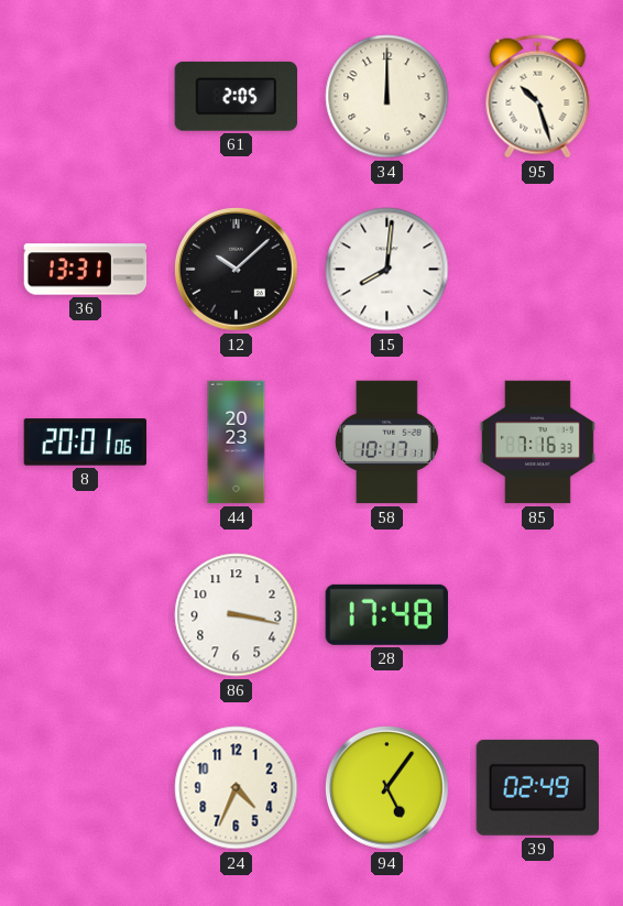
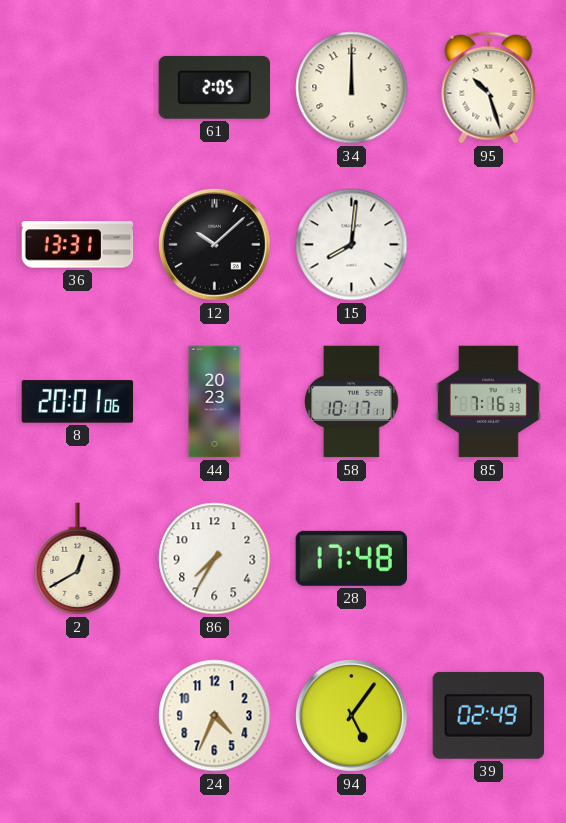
2: none -> 12:40
86: 3:17 -> 7:35
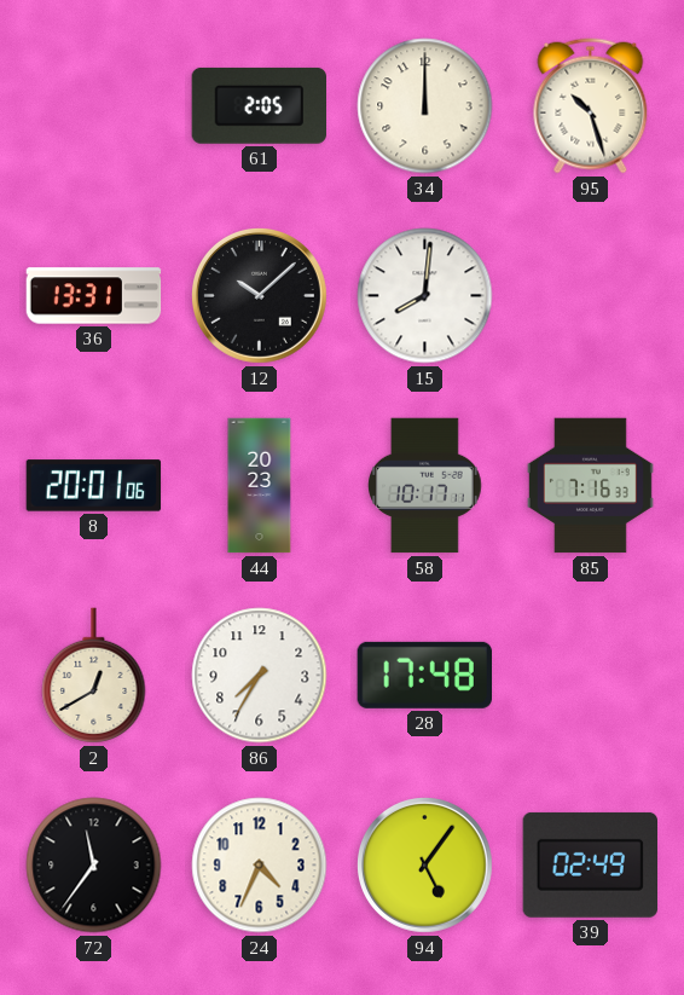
72: none -> 11:36
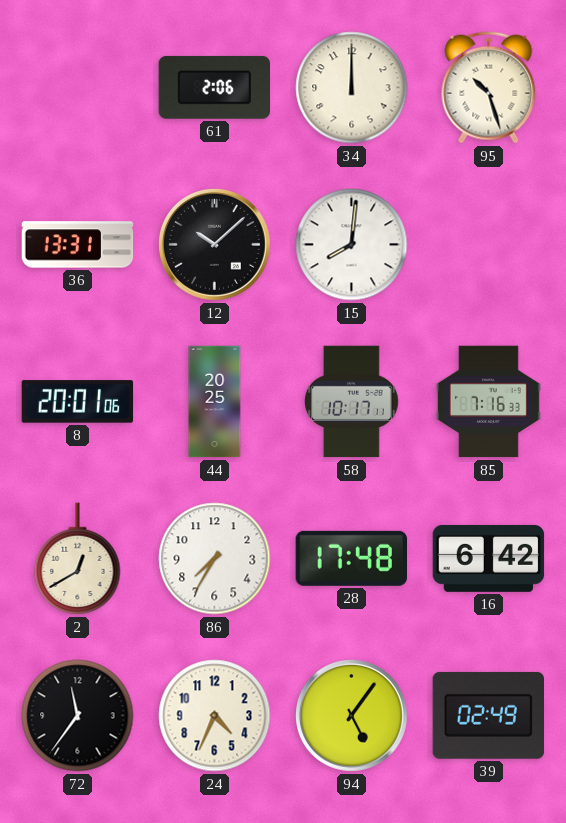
61: 2:05 -> 2:06
44: 20:23 -> 20:25
16: none -> 6:42
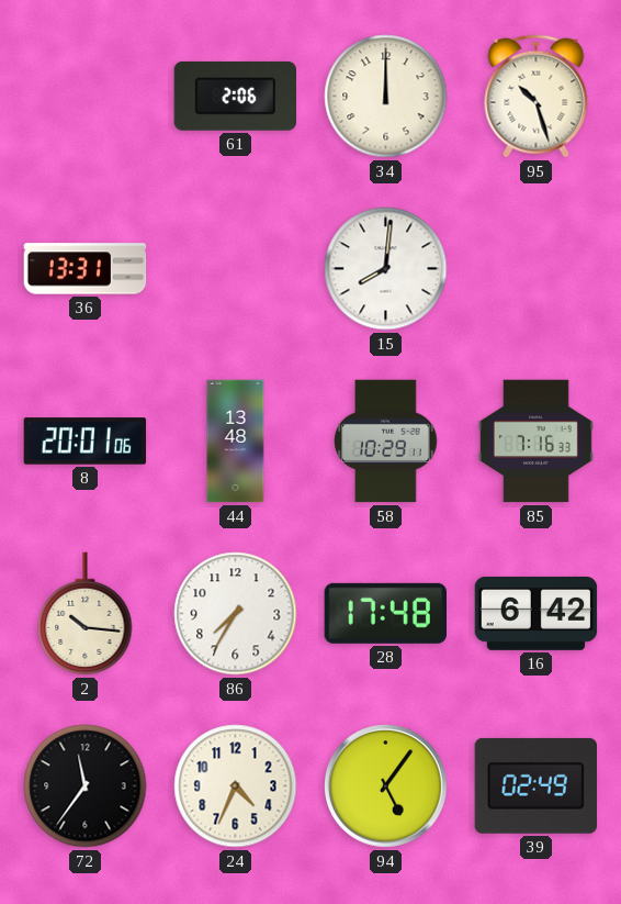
12: 10:08 -> none
44: 20:25 -> 13:48
58: 10:17 -> 10:29
2: 12:40 -> 10:16
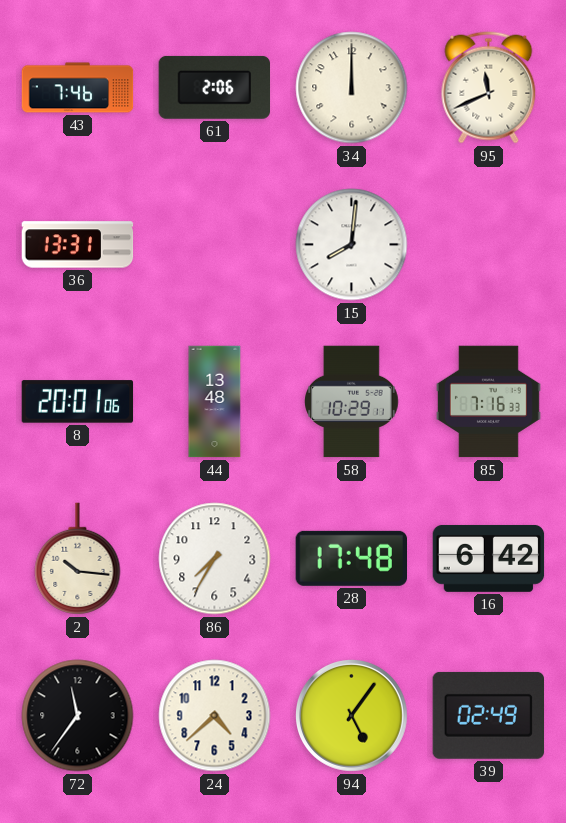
43: none -> 7:46
95: 10:27 -> 11:41
24: 4:34 -> 4:38
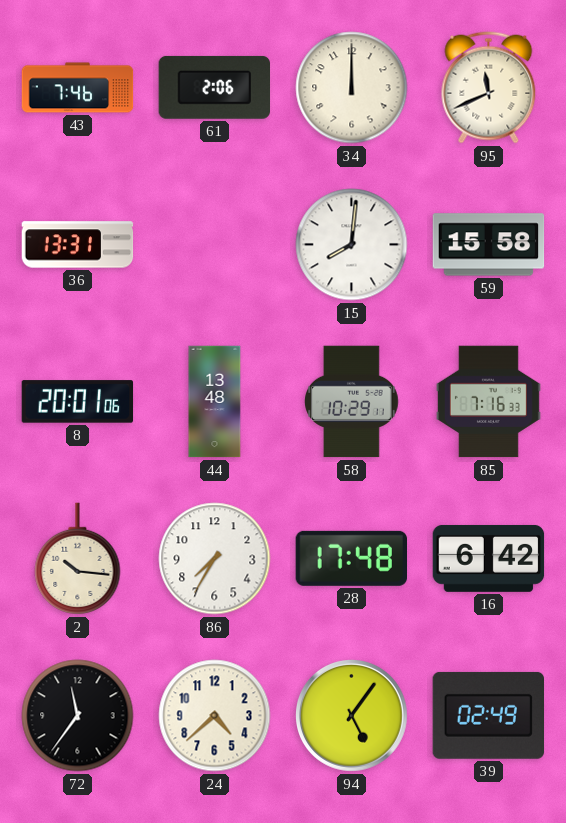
59: none -> 15:58
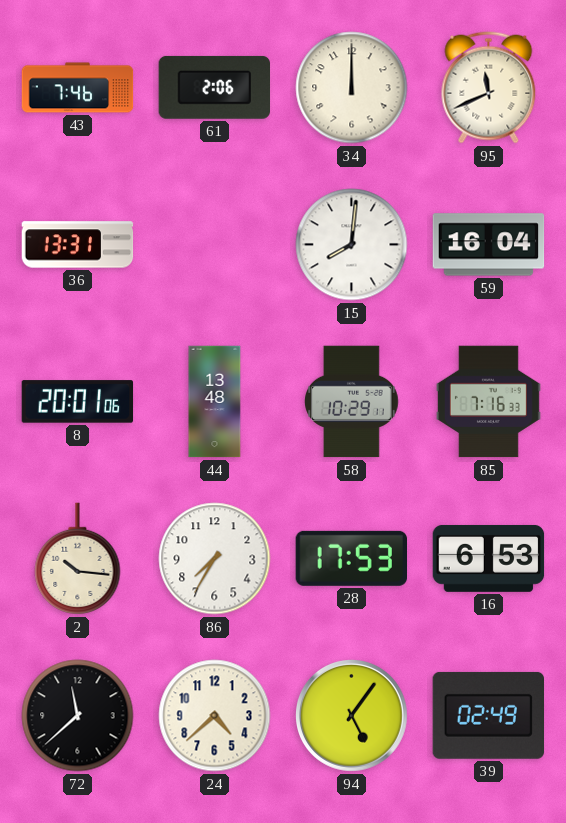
59: 15:58 -> 16:04
28: 17:48 -> 17:53
16: 6:42 -> 6:53
72: 11:36 -> 11:38
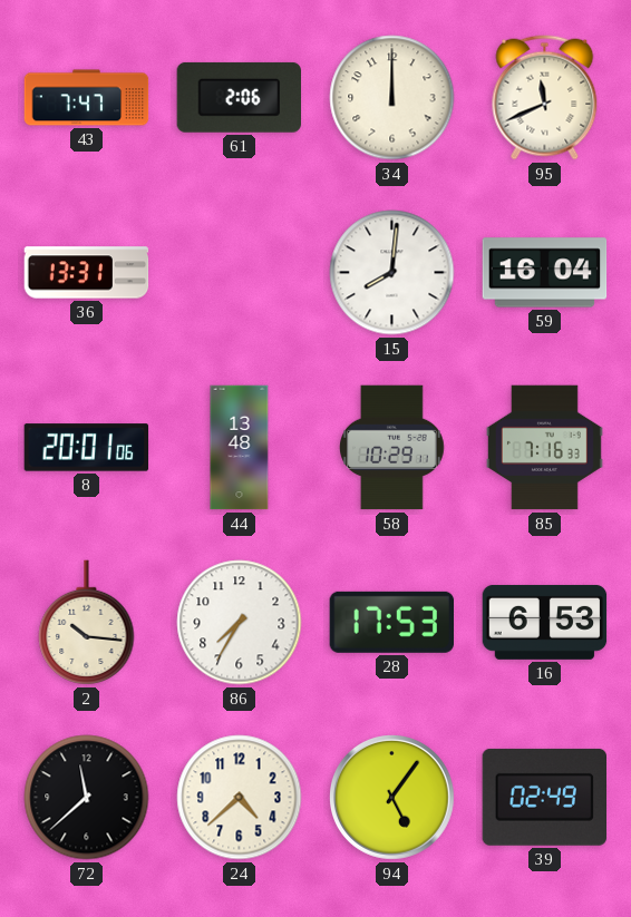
43: 7:46 -> 7:47
